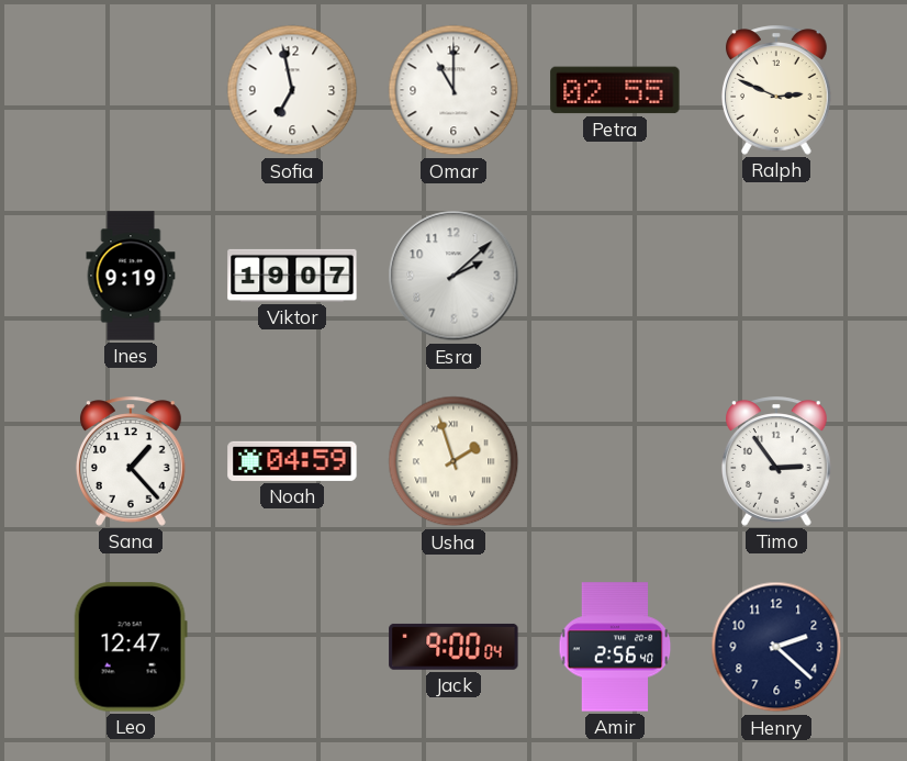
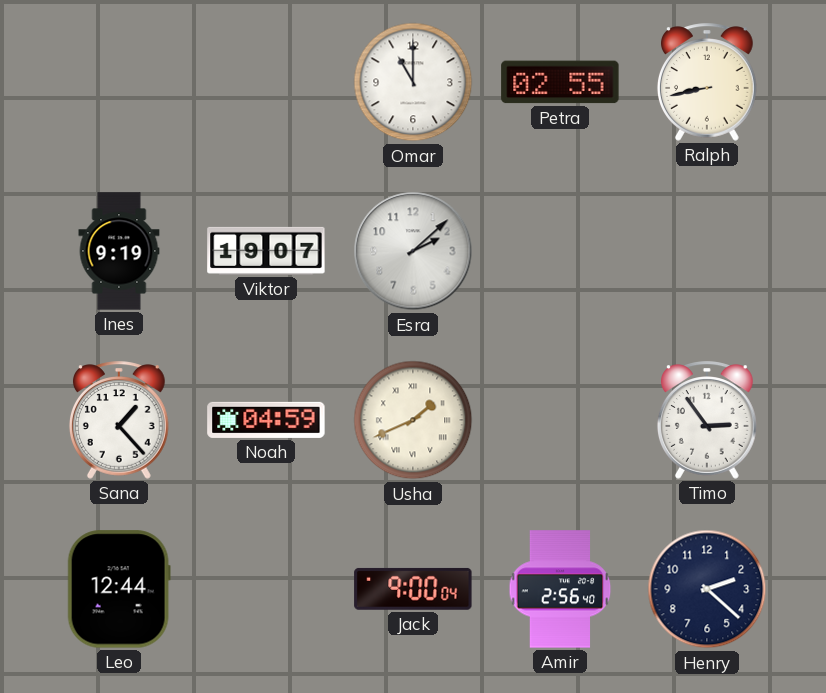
Sofia: 6:58 -> none
Ralph: 2:49 -> 8:43
Usha: 1:57 -> 1:41
Leo: 12:47 -> 12:44
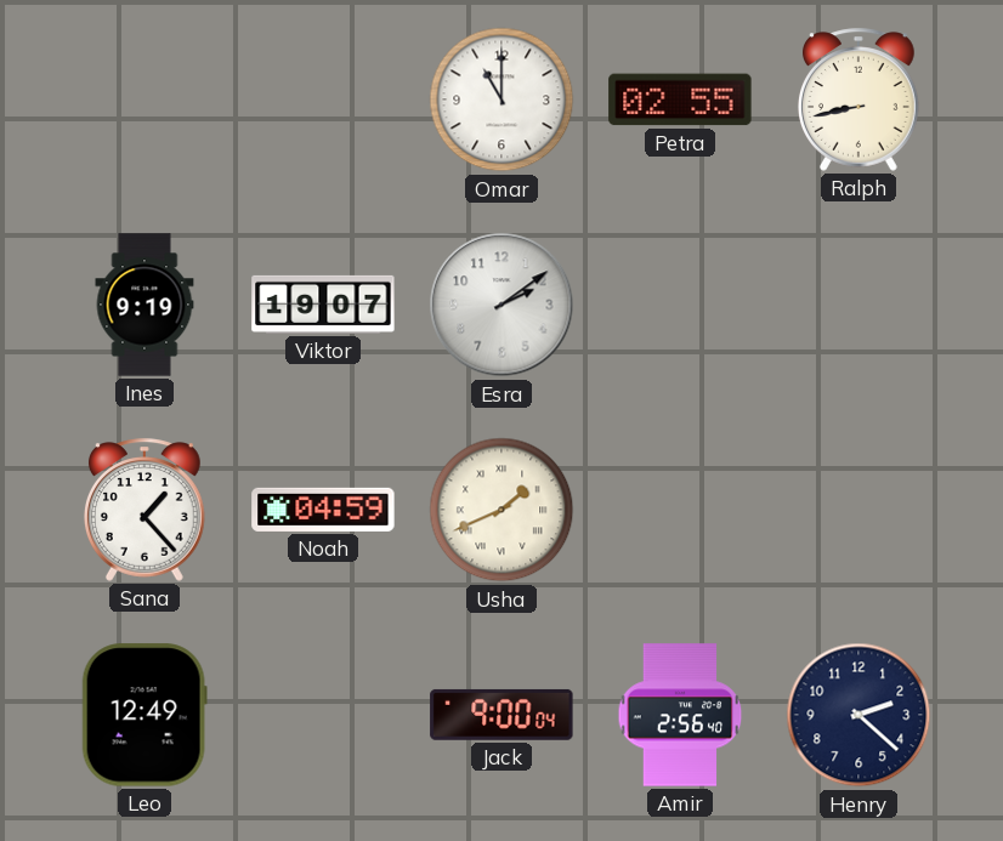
Esra: 2:08 -> 2:09
Timo: 2:54 -> none
Leo: 12:44 -> 12:49
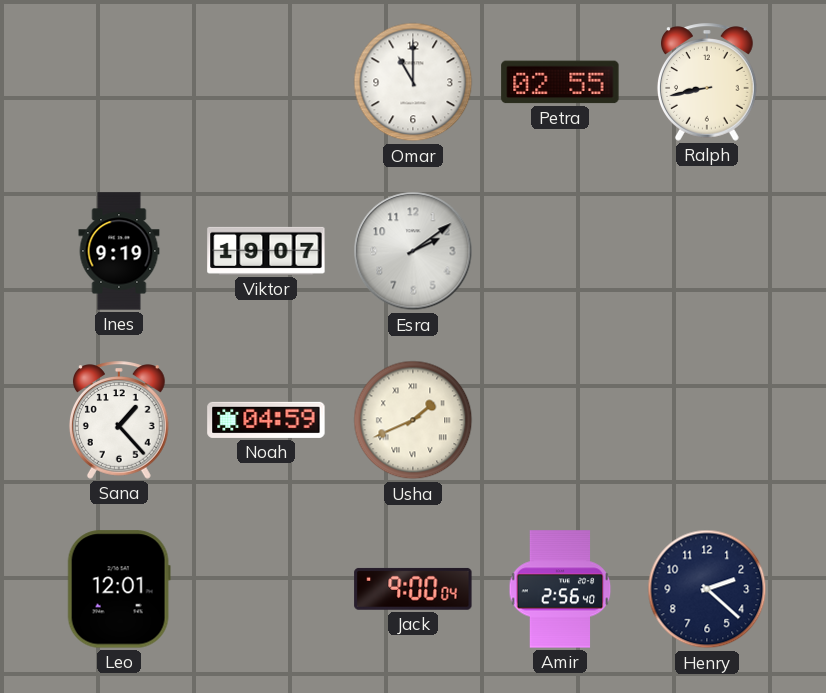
Leo: 12:49 -> 12:01
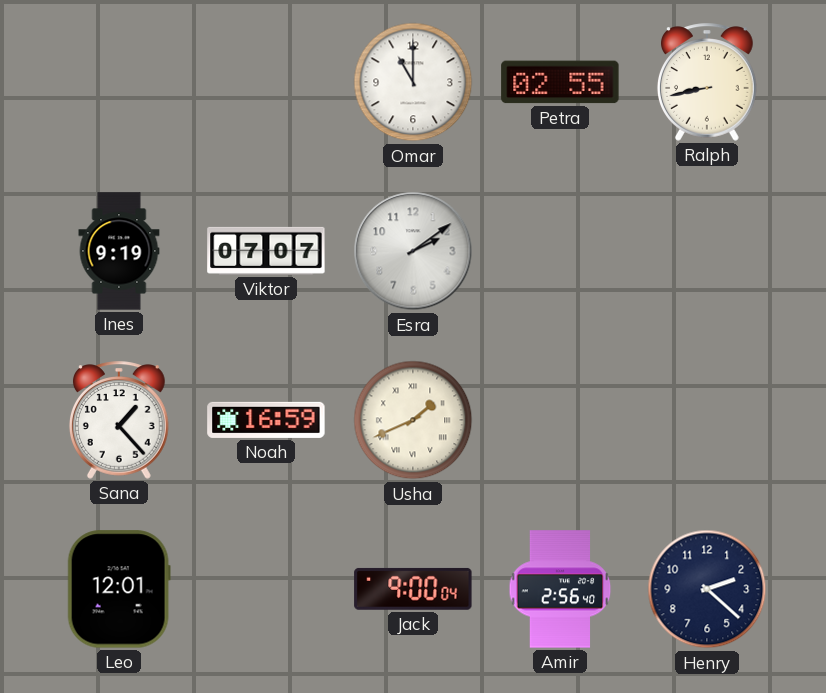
Viktor: 19:07 -> 07:07
Noah: 04:59 -> 16:59
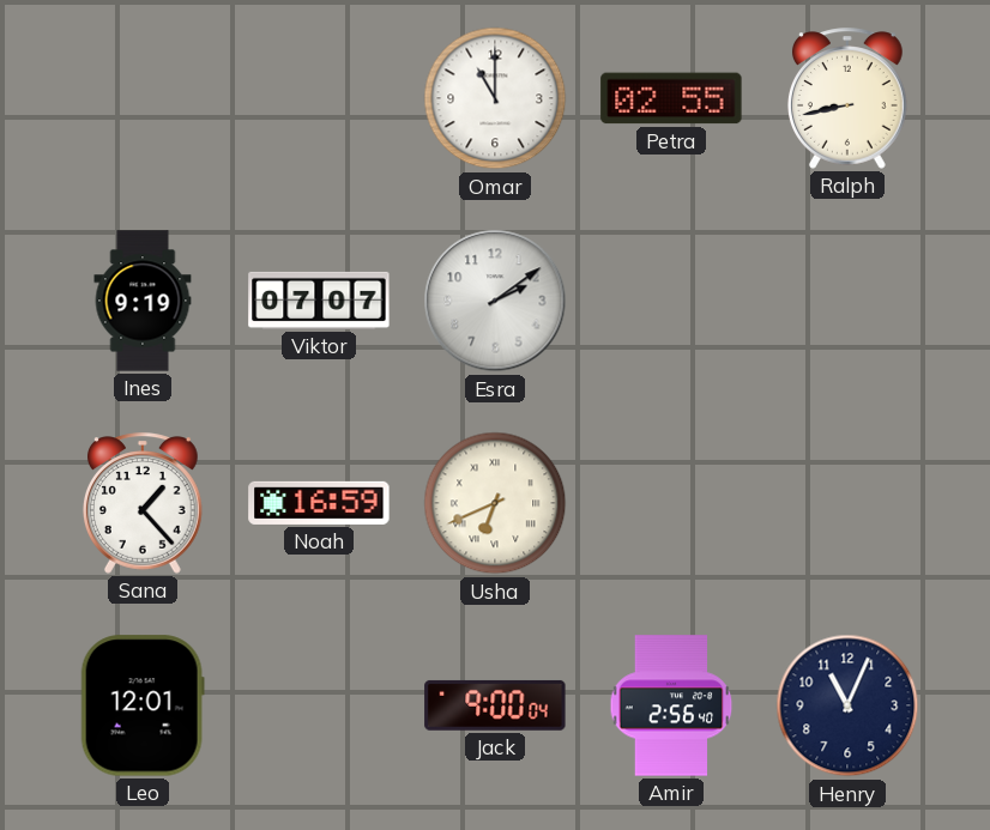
Usha: 1:41 -> 6:41
Henry: 2:22 -> 11:04
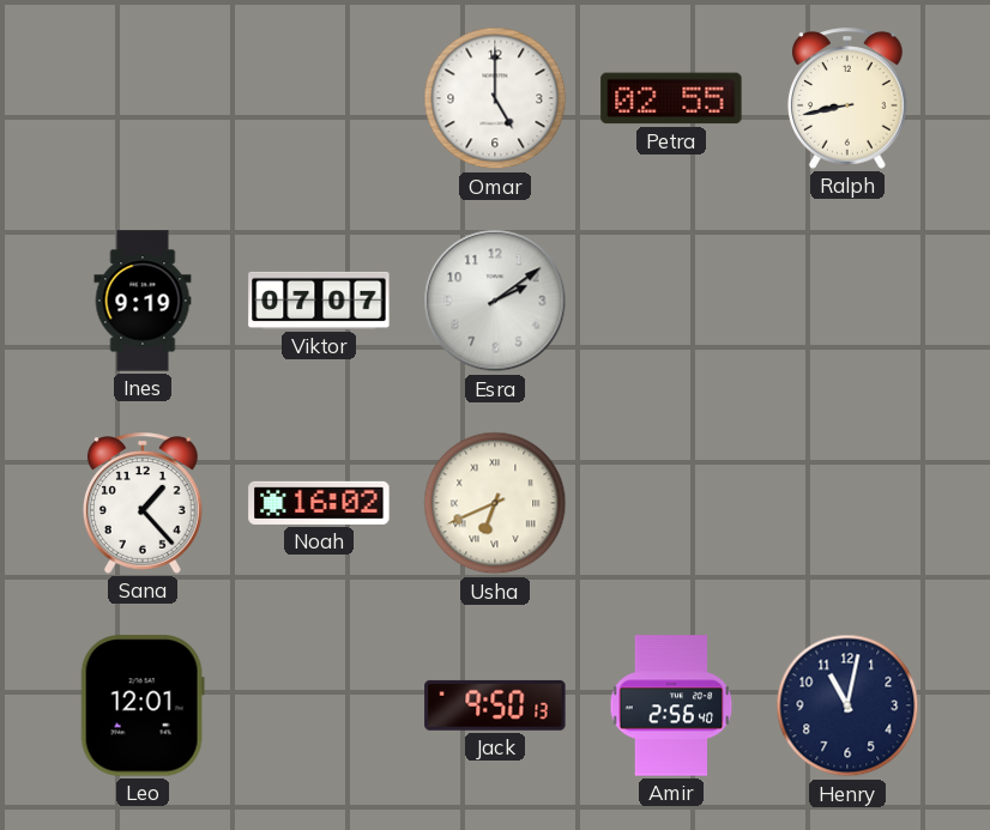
Omar: 11:00 -> 5:00
Noah: 16:59 -> 16:02
Jack: 9:00 -> 9:50
Henry: 11:04 -> 11:02
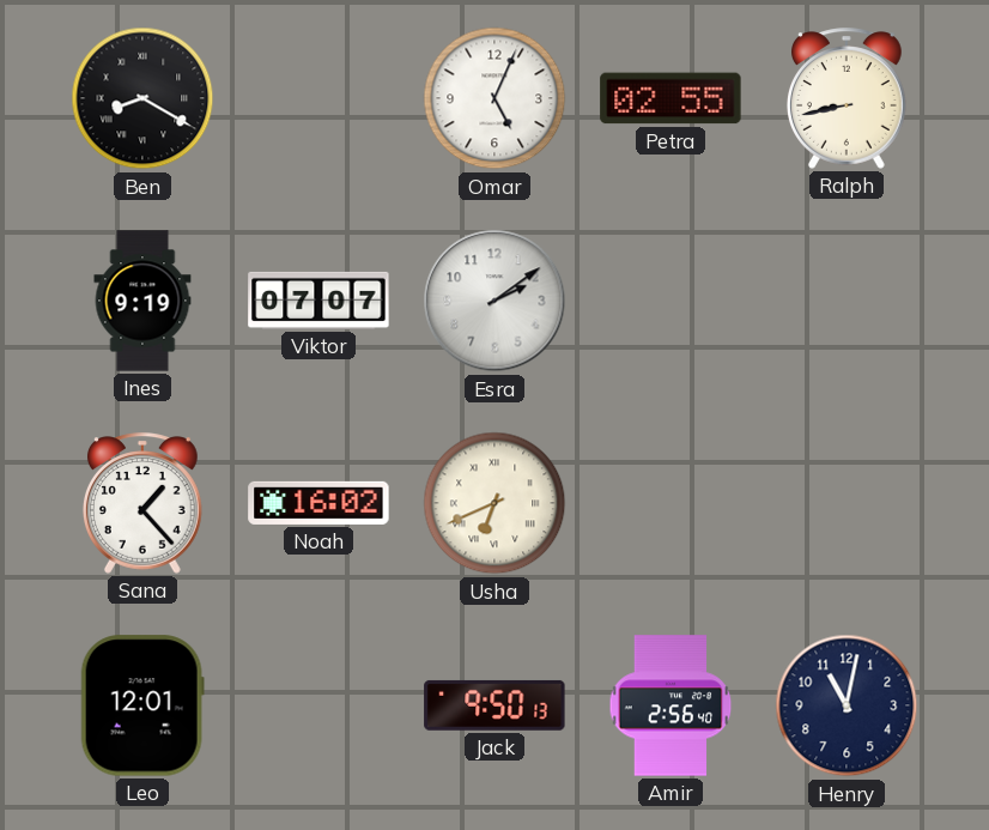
Ben: none -> 8:20
Omar: 5:00 -> 5:04
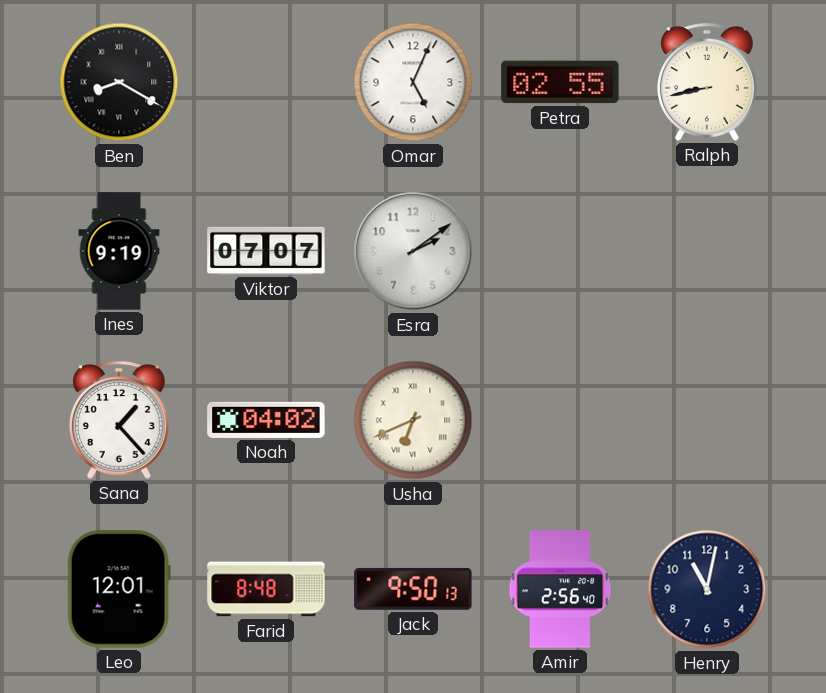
Noah: 16:02 -> 04:02
Farid: none -> 8:48
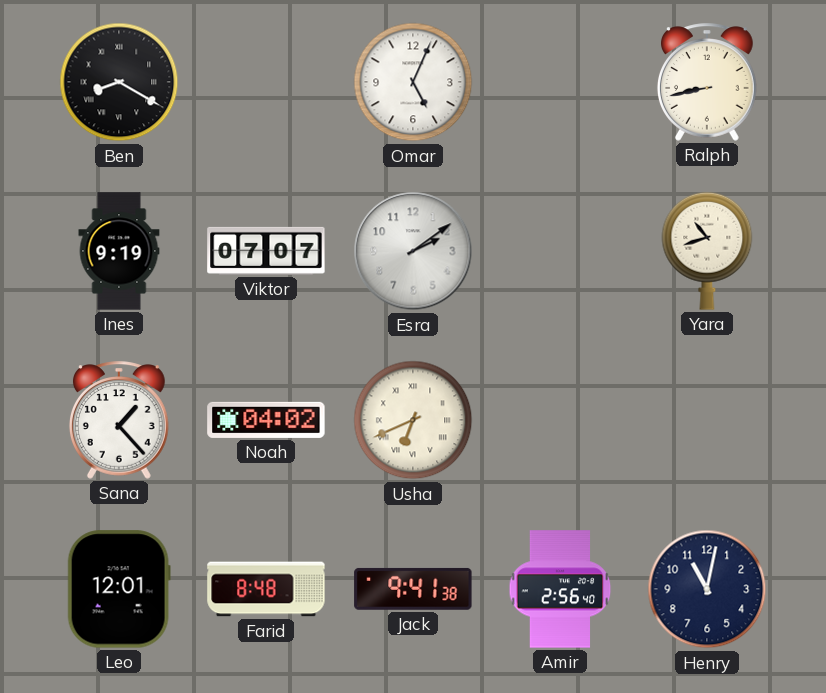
Petra: 02:55 -> none
Yara: none -> 10:42
Jack: 9:50 -> 9:41
